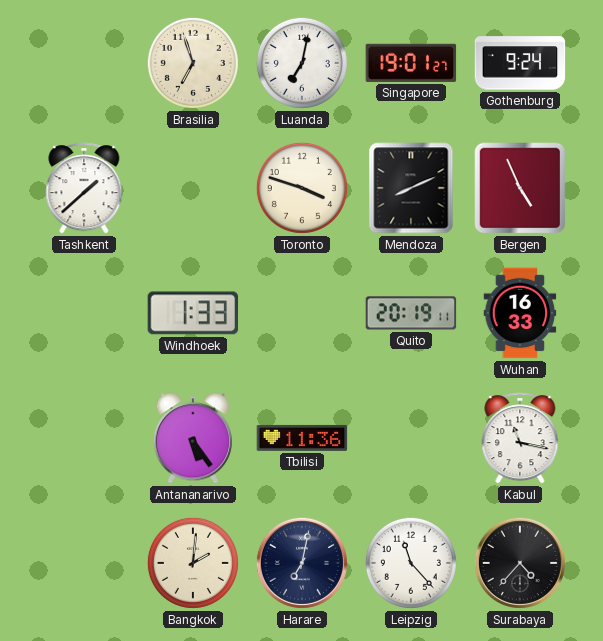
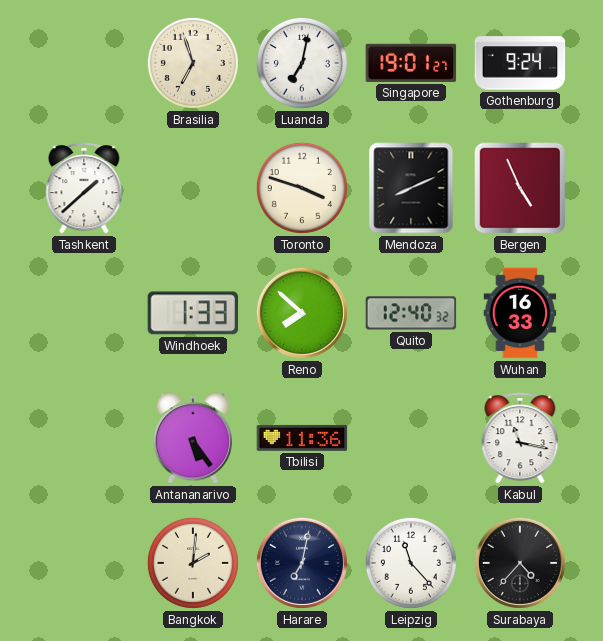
Reno: none -> 7:52
Quito: 20:19 -> 12:40
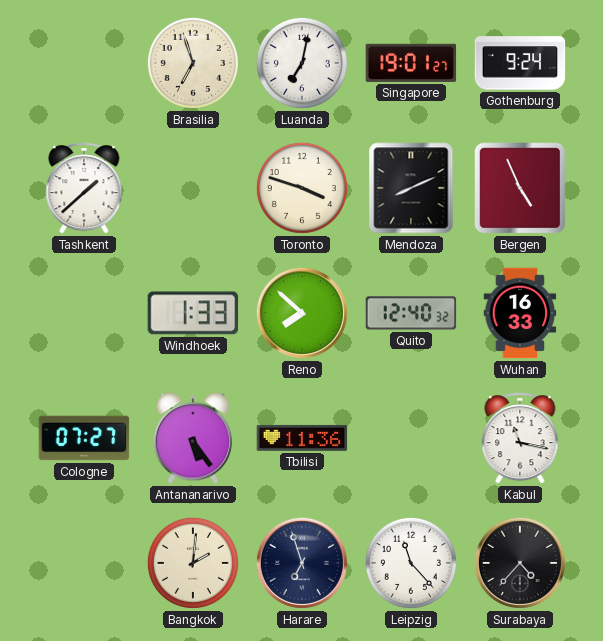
Cologne: none -> 07:27
Harare: 7:02 -> 6:57
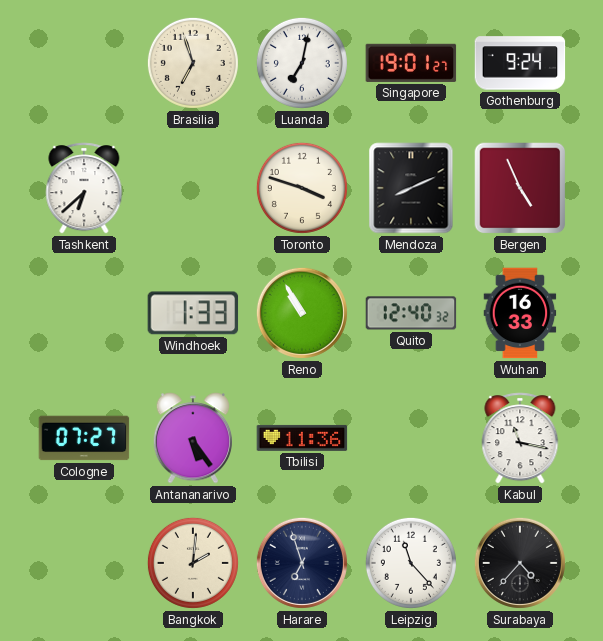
Tashkent: 1:38 -> 6:38
Reno: 7:52 -> 10:55
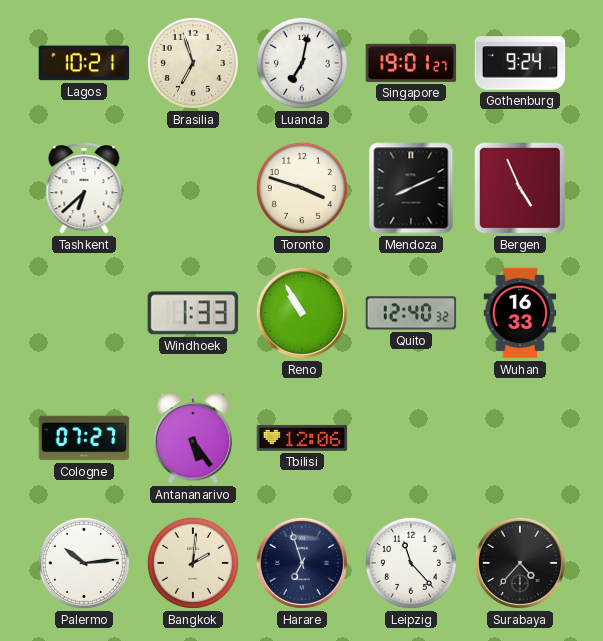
Lagos: none -> 10:21
Tbilisi: 11:36 -> 12:06
Kabul: 11:17 -> none
Palermo: none -> 10:14
